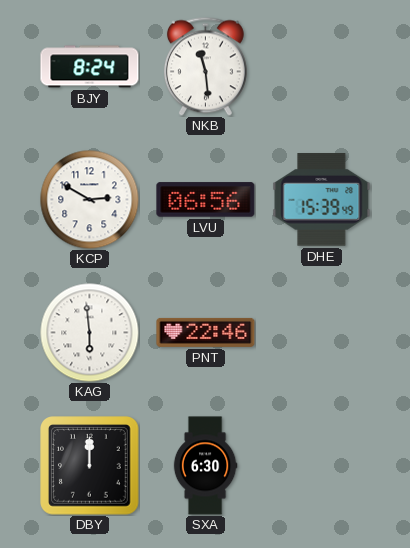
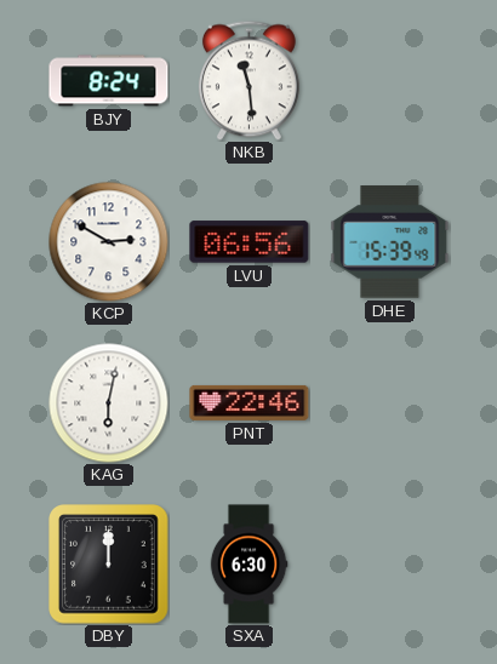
KAG: 5:59 -> 6:02
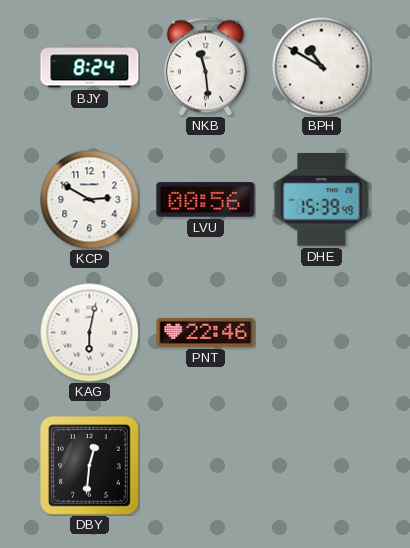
BPH: none -> 10:50
LVU: 06:56 -> 00:56
DBY: 12:00 -> 12:31
SXA: 6:30 -> none
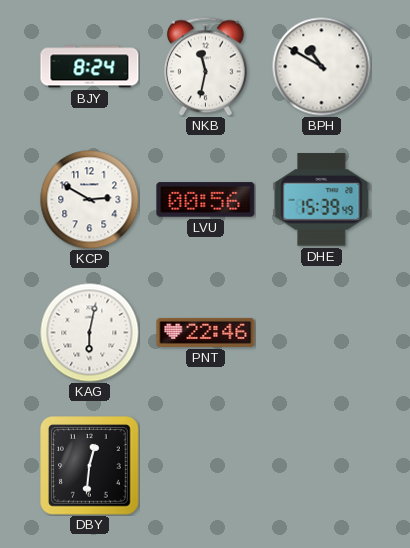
NKB: 11:29 -> 11:32
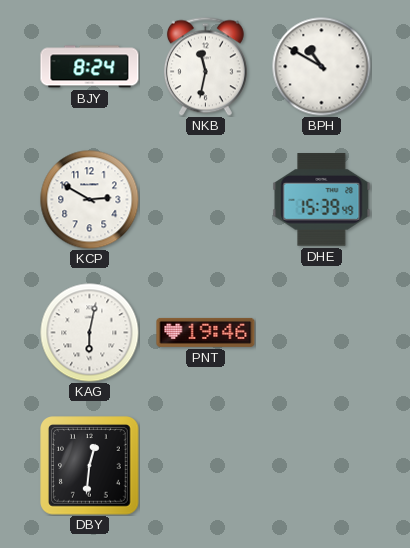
LVU: 00:56 -> none
PNT: 22:46 -> 19:46
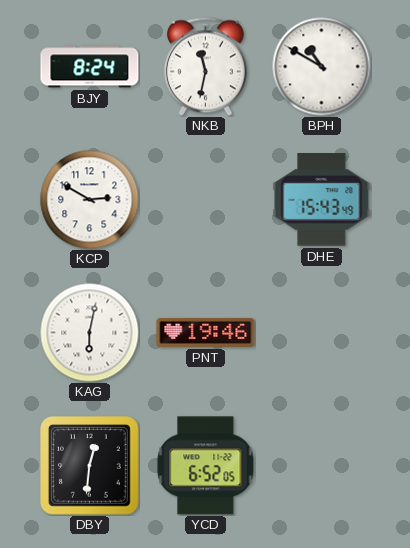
DHE: 15:39 -> 15:43
YCD: none -> 6:52
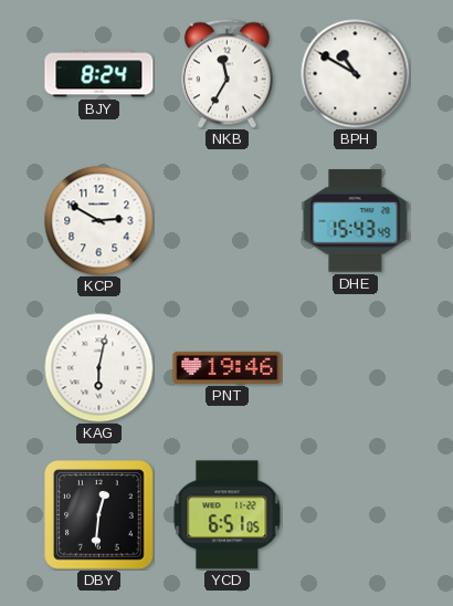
NKB: 11:32 -> 11:35
YCD: 6:52 -> 6:51
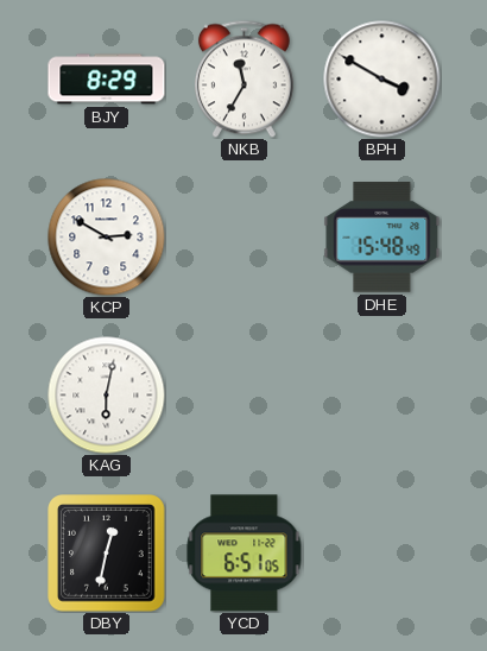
BJY: 8:24 -> 8:29
BPH: 10:50 -> 3:50
DHE: 15:43 -> 15:48
PNT: 19:46 -> none
DBY: 12:31 -> 12:32
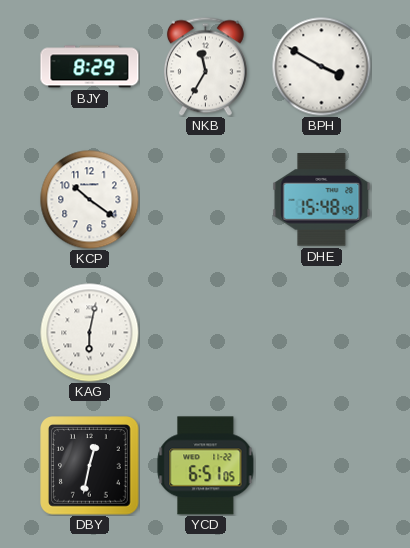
KCP: 2:50 -> 10:21
